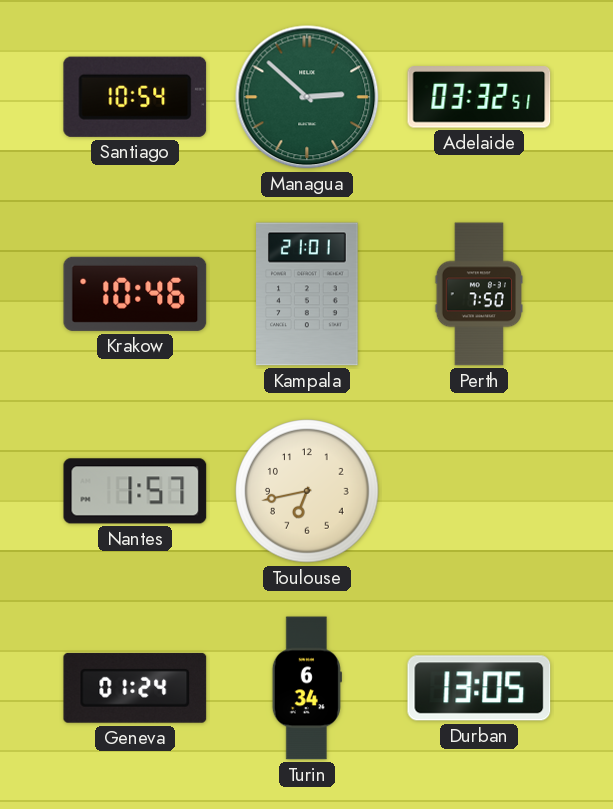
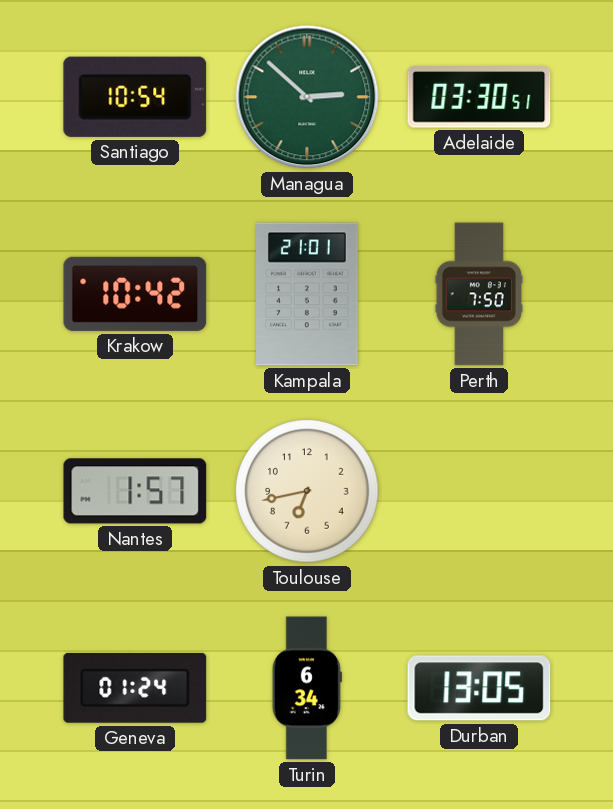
Adelaide: 03:32 -> 03:30
Krakow: 10:46 -> 10:42
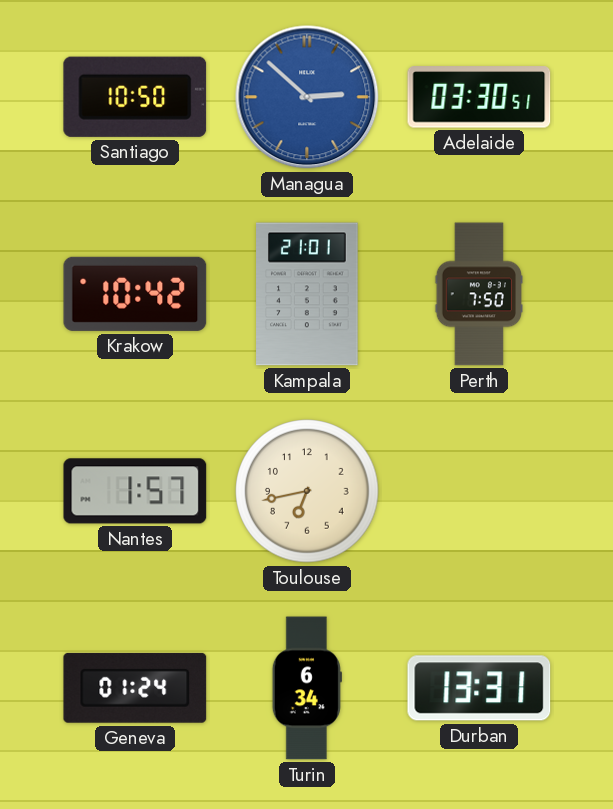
Santiago: 10:54 -> 10:50
Managua dial: green -> blue
Durban: 13:05 -> 13:31
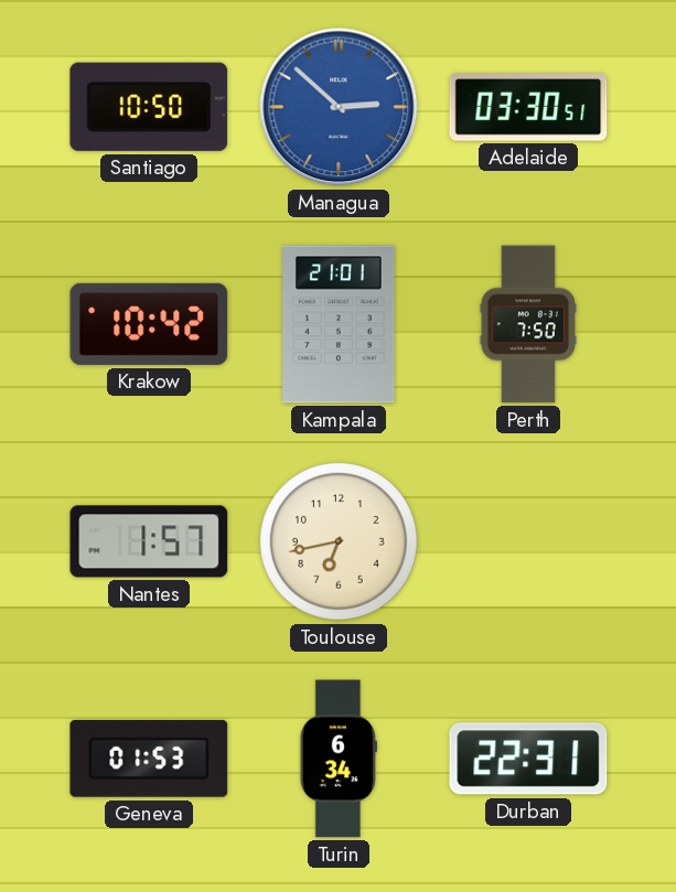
Geneva: 01:24 -> 01:53
Durban: 13:31 -> 22:31
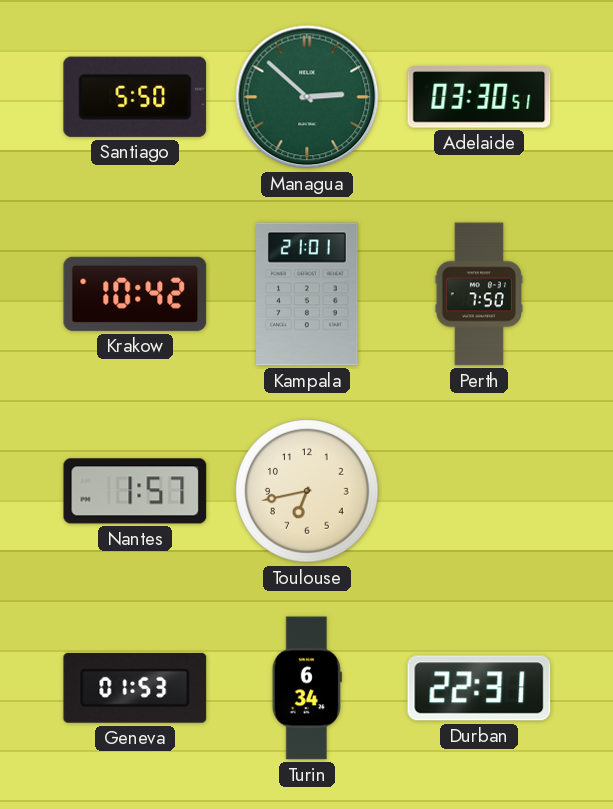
Santiago: 10:50 -> 5:50
Managua dial: blue -> green
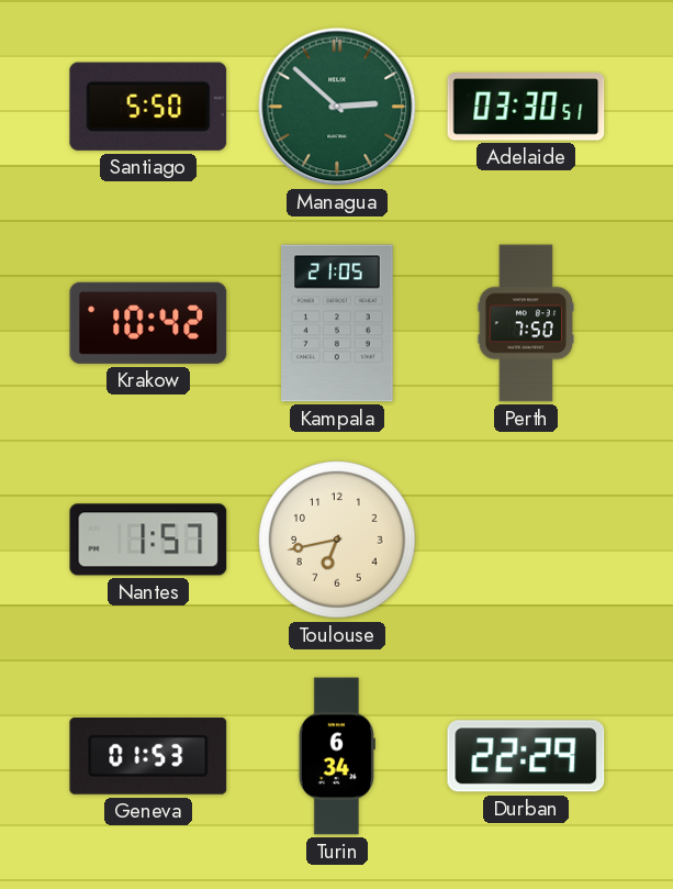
Kampala: 21:01 -> 21:05
Durban: 22:31 -> 22:29
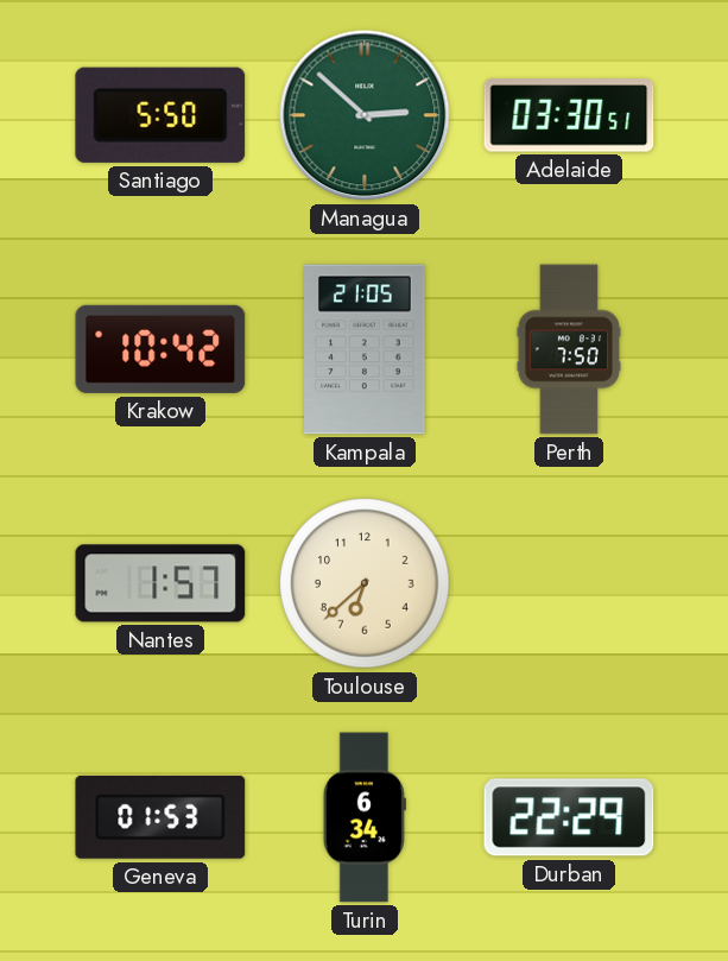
Toulouse: 6:43 -> 6:38
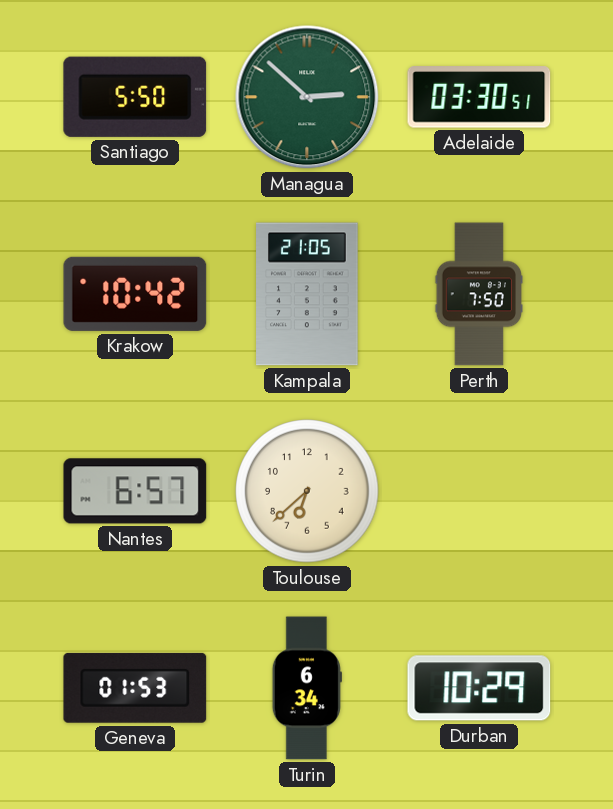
Nantes: 1:57 -> 6:57
Durban: 22:29 -> 10:29
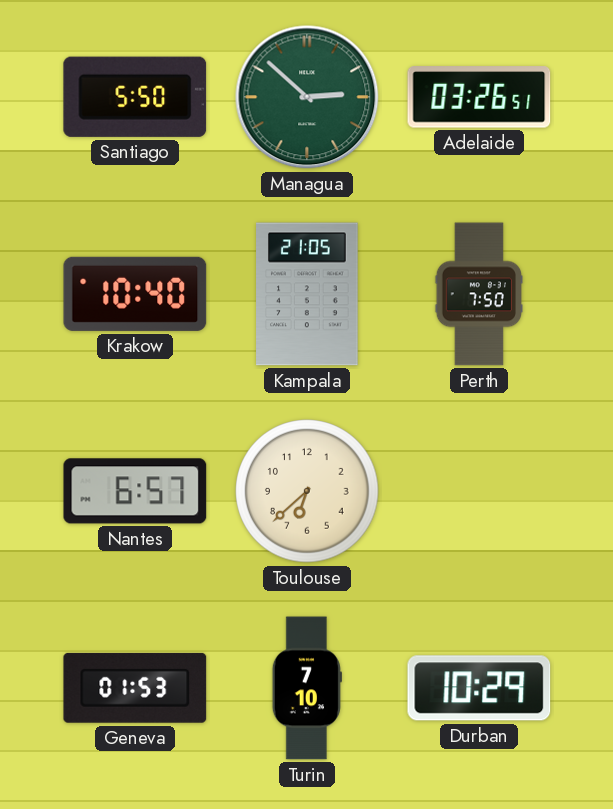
Adelaide: 03:30 -> 03:26
Krakow: 10:42 -> 10:40
Turin: 6:34 -> 7:10
